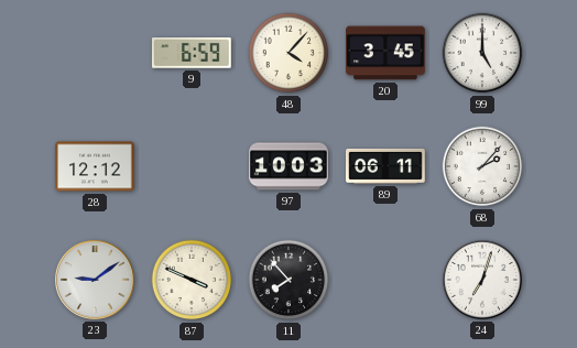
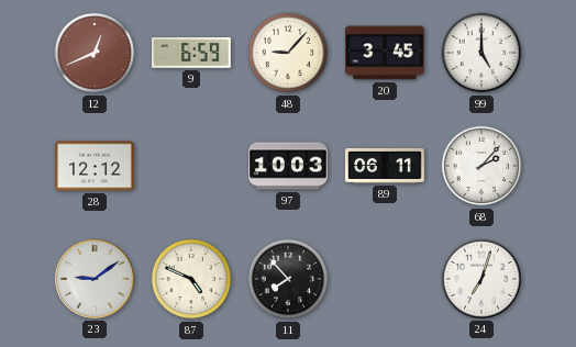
12: none -> 12:41
48: 4:07 -> 9:07
87: 3:49 -> 4:49
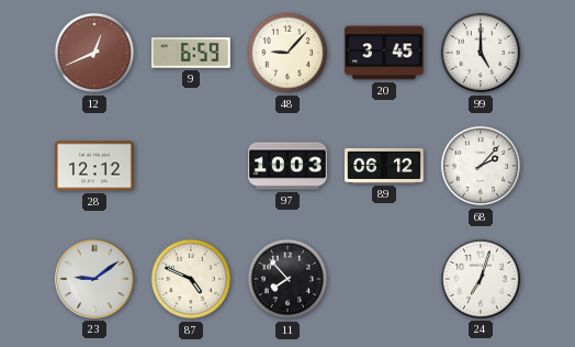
89: 06:11 -> 06:12
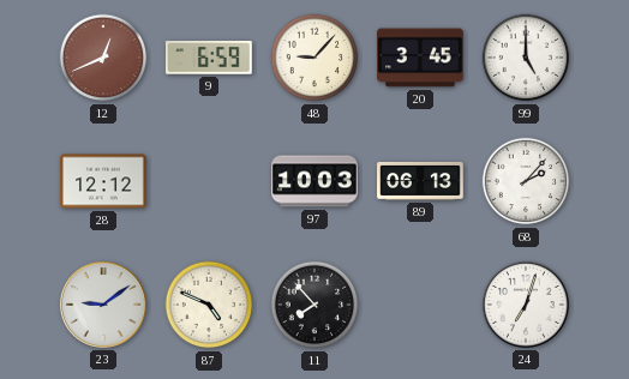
89: 06:12 -> 06:13
